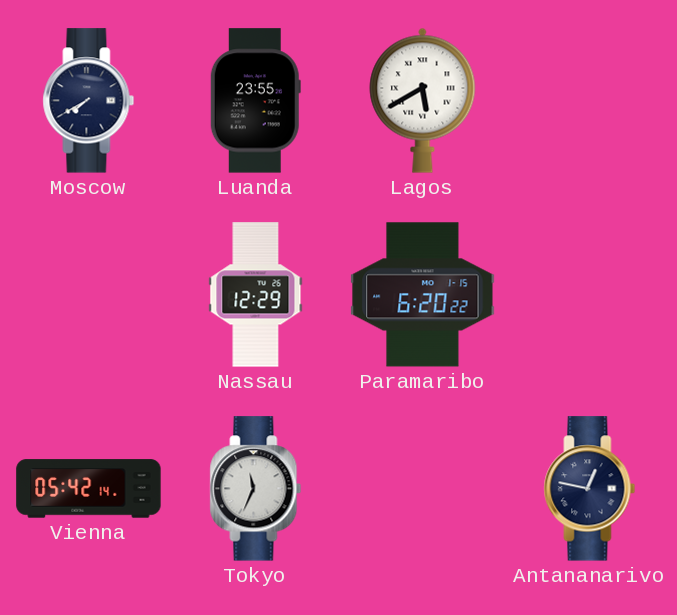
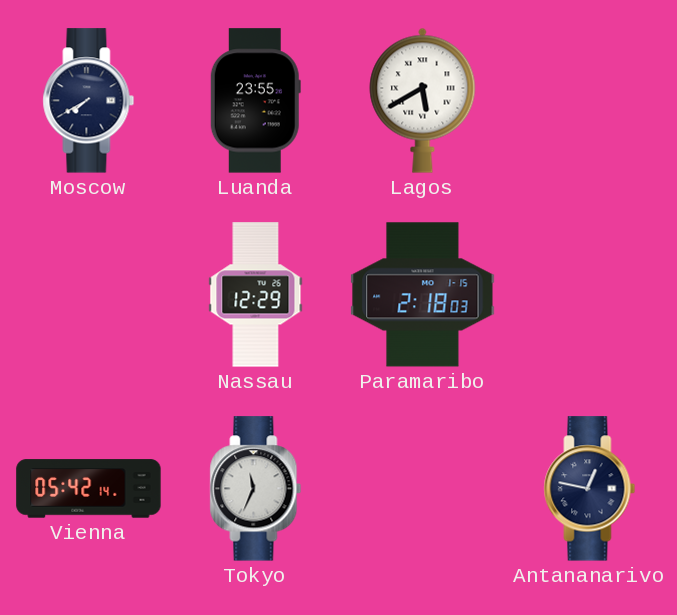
Paramaribo: 6:20 -> 2:18
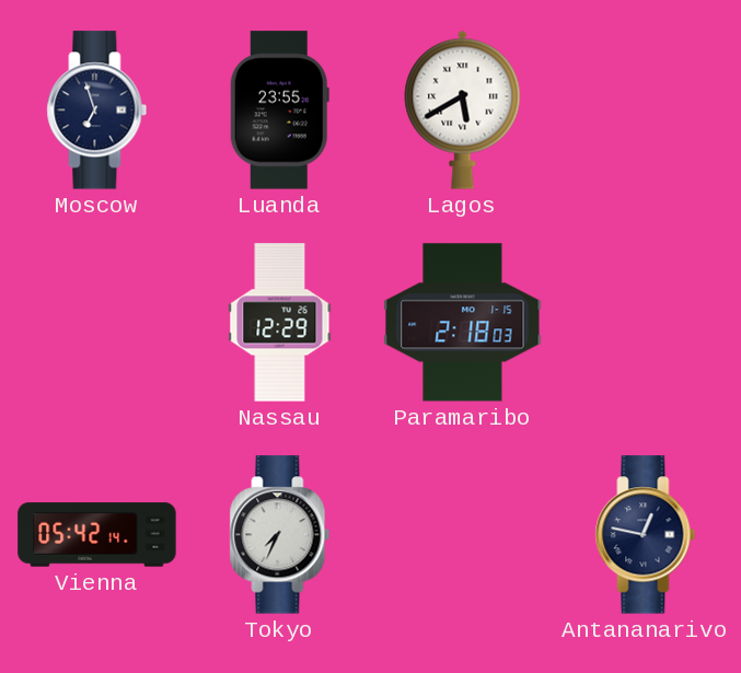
Moscow: 7:40 -> 6:57
Tokyo: 11:34 -> 7:34
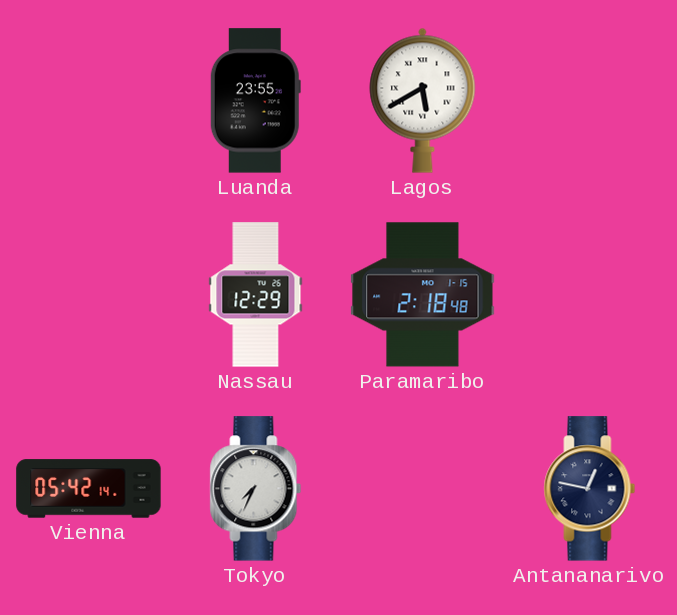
Moscow: 6:57 -> none
Paramaribo: 2:18:03 -> 2:18:48
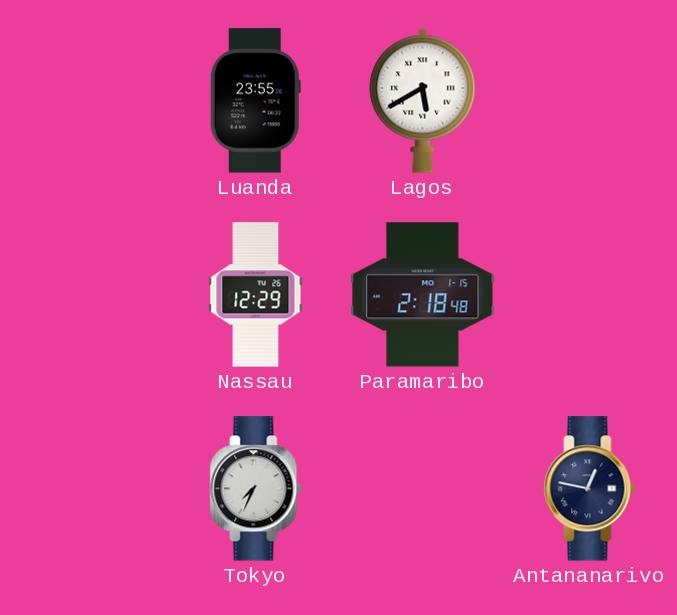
Vienna: 05:42 -> none
